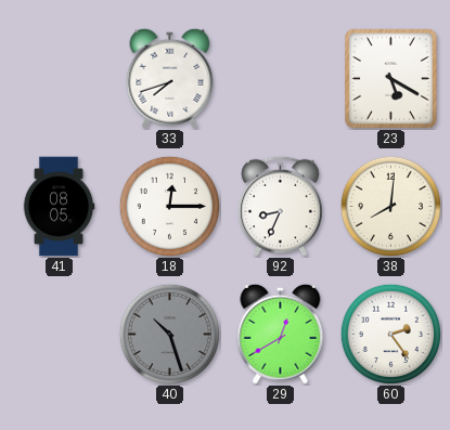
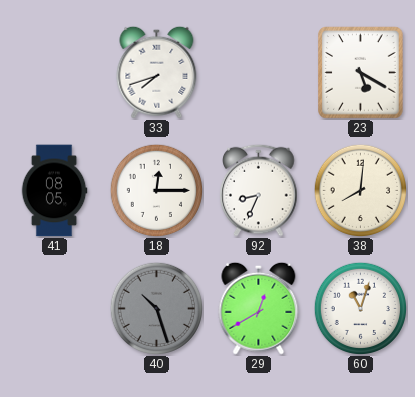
60: 2:24 -> 11:03
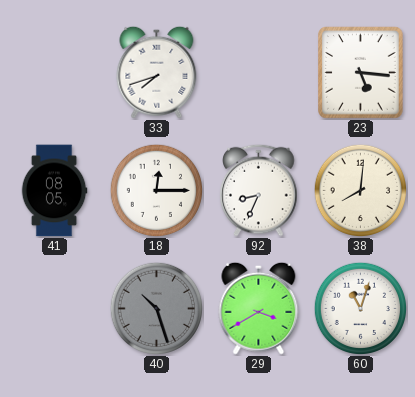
23: 5:20 -> 5:16
29: 12:40 -> 3:40
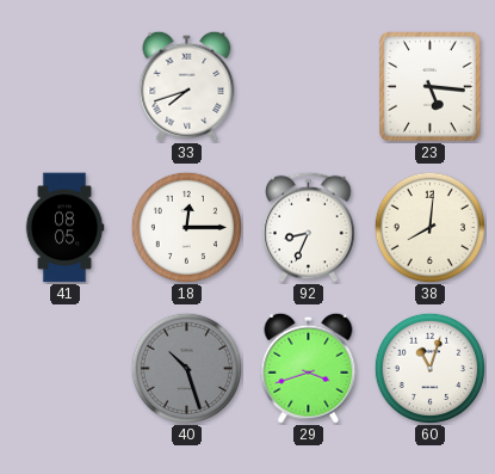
29: 3:40 -> 3:42
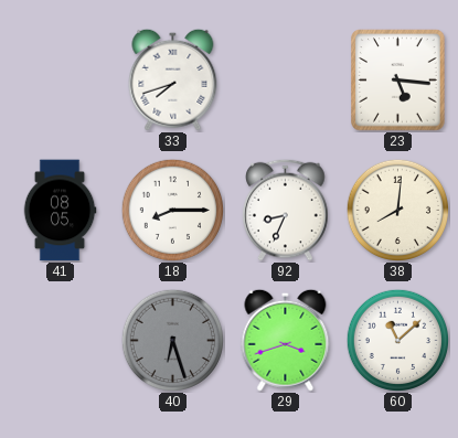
18: 12:15 -> 8:15
40: 10:27 -> 6:27
60: 11:03 -> 11:08
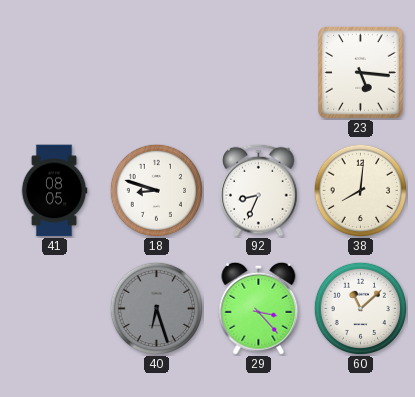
33: 7:42 -> none
18: 8:15 -> 8:48
29: 3:42 -> 3:23
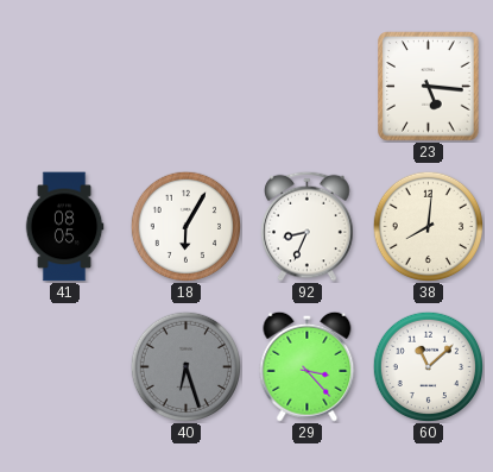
18: 8:48 -> 6:05
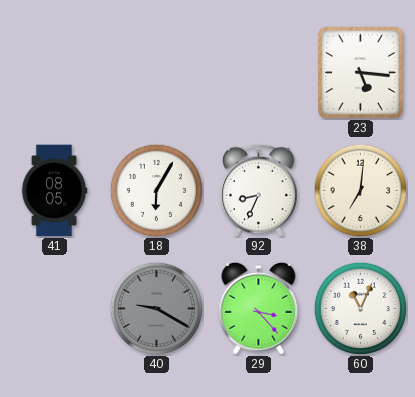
38: 8:01 -> 7:01
40: 6:27 -> 9:20
60: 11:08 -> 11:04
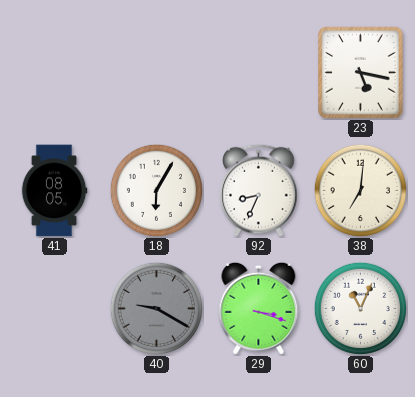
23: 5:16 -> 5:17
29: 3:23 -> 3:18
